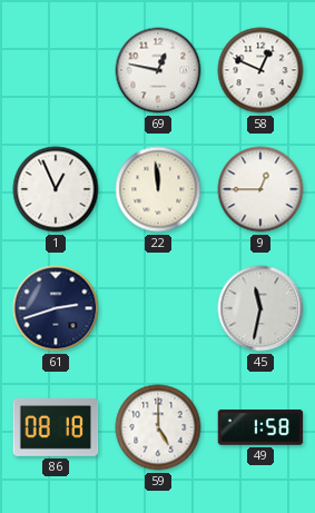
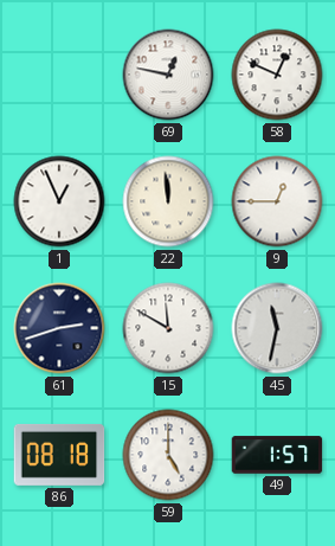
15: none -> 11:50
49: 1:58 -> 1:57
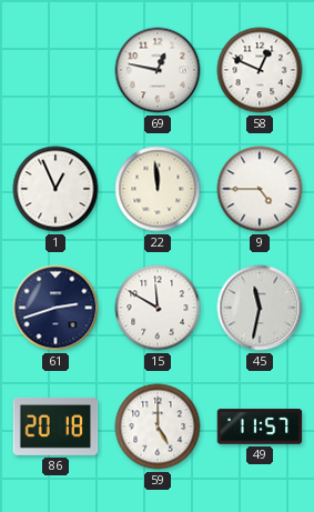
9: 12:45 -> 4:45
86: 08:18 -> 20:18
49: 1:57 -> 11:57
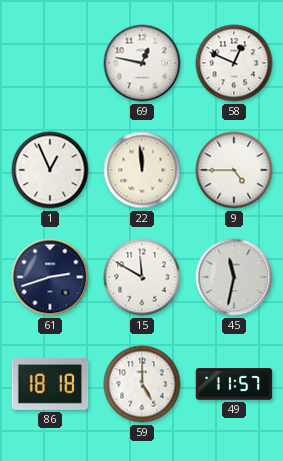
86: 20:18 -> 18:18
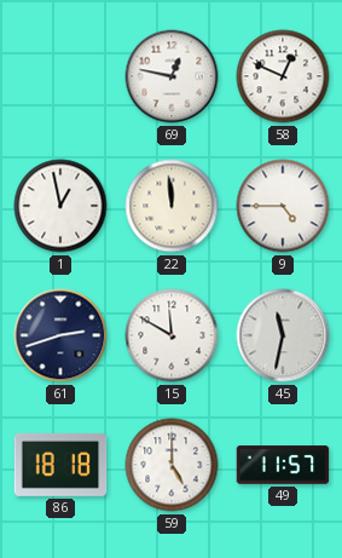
1: 12:56 -> 12:58
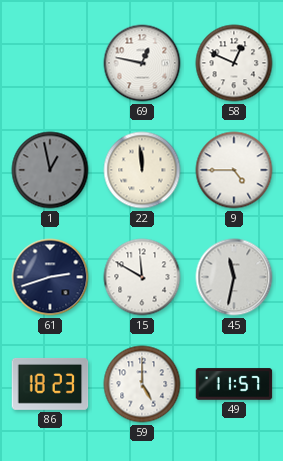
1 dial: white -> grey
86: 18:18 -> 18:23
